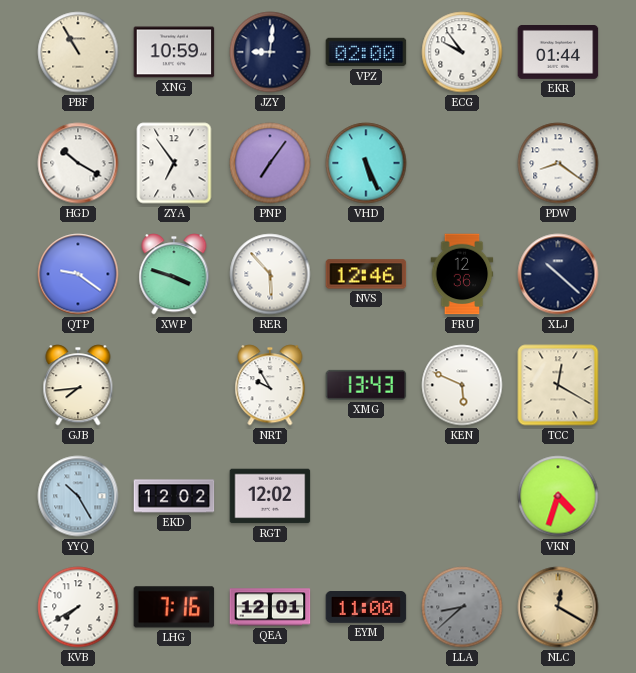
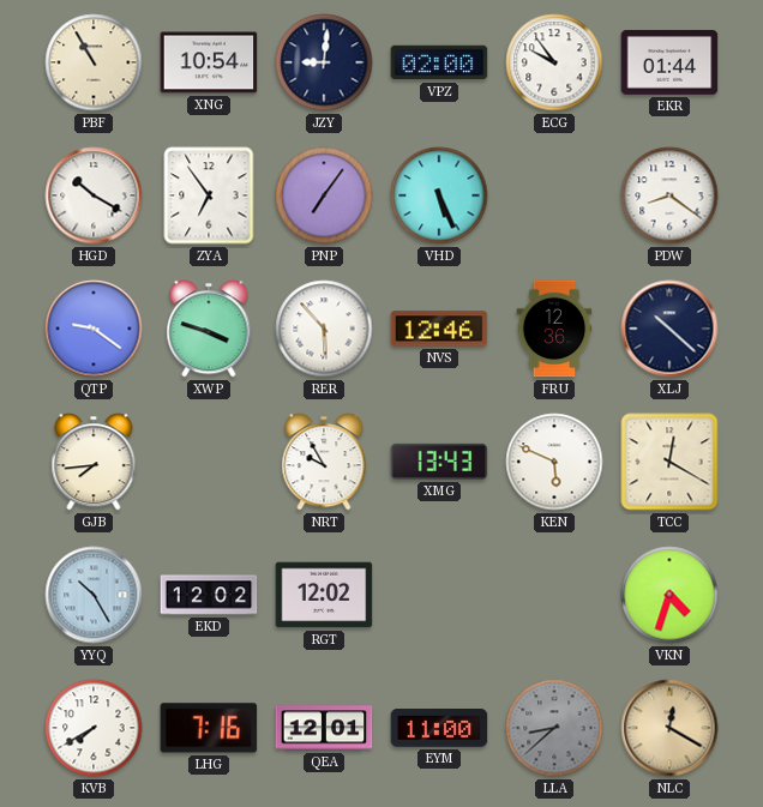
XNG: 10:59 -> 10:54
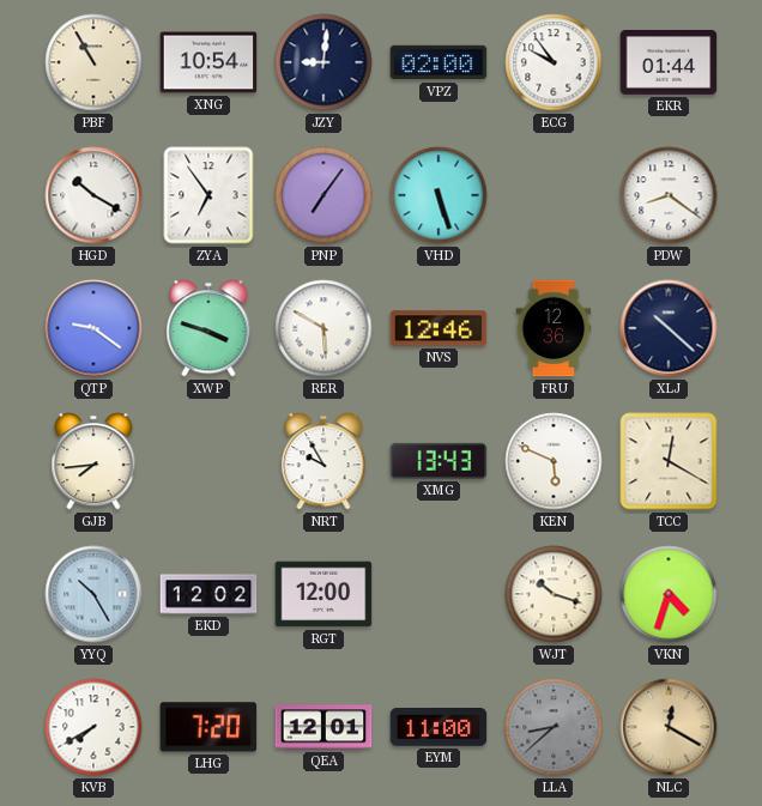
VHD: 5:26 -> 5:27
RER: 5:53 -> 5:50
RGT: 12:02 -> 12:00
WJT: none -> 10:18
LHG: 7:16 -> 7:20
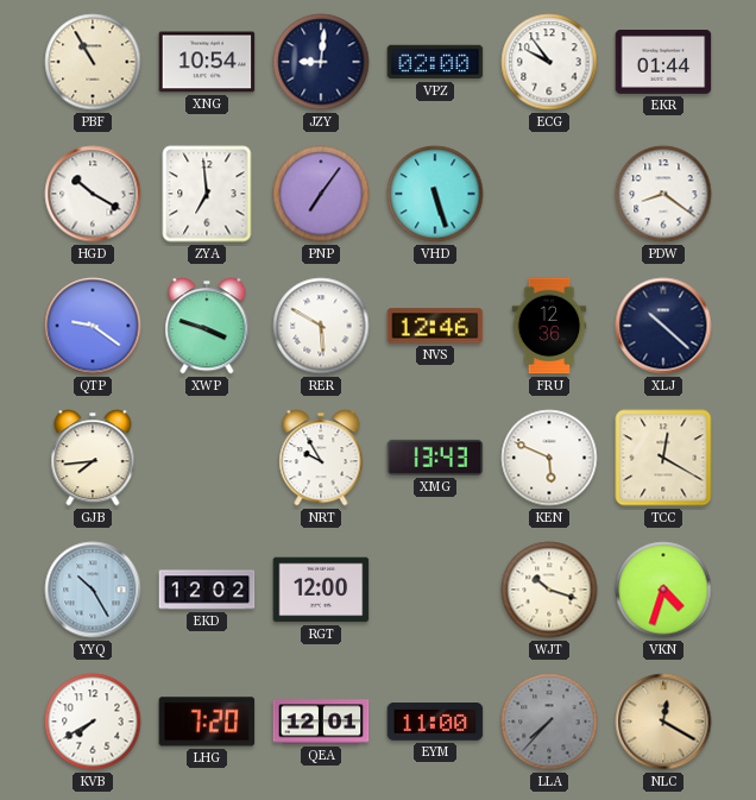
ZYA: 6:54 -> 6:59
LLA: 8:38 -> 7:37
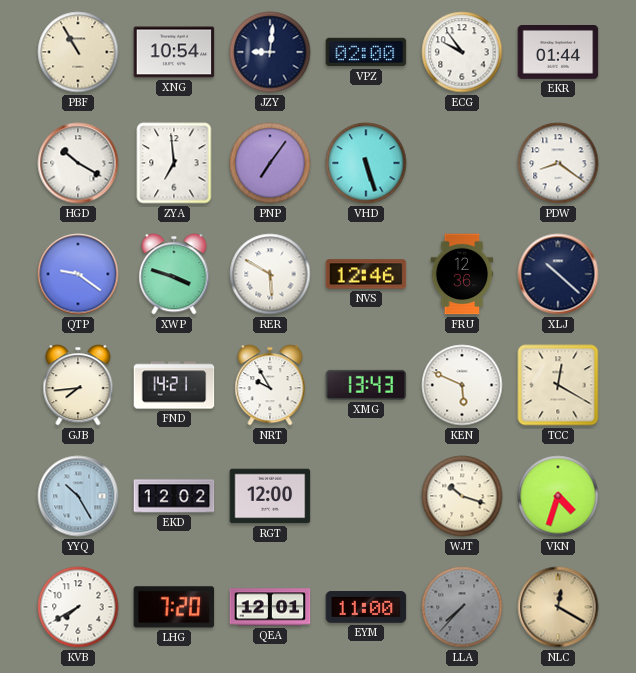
FND: none -> 14:21
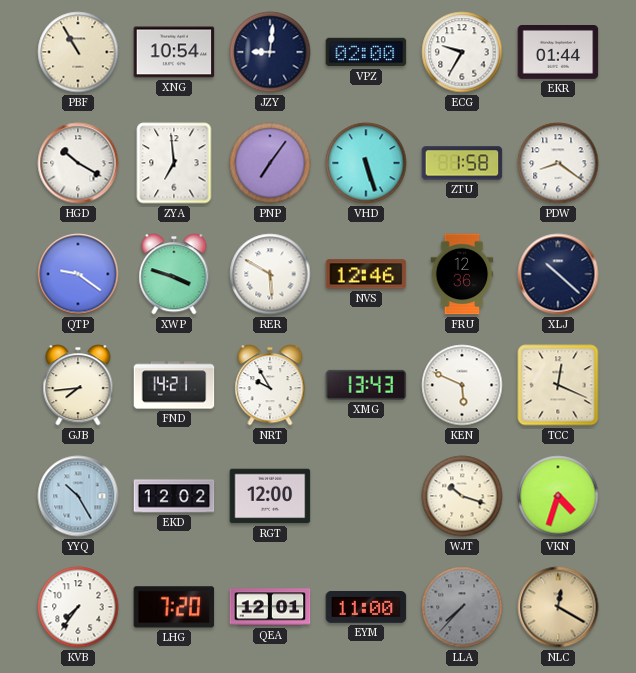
ECG: 9:54 -> 9:35
ZTU: none -> 1:58
TCC: 12:20 -> 12:19
KVB: 7:40 -> 7:36
